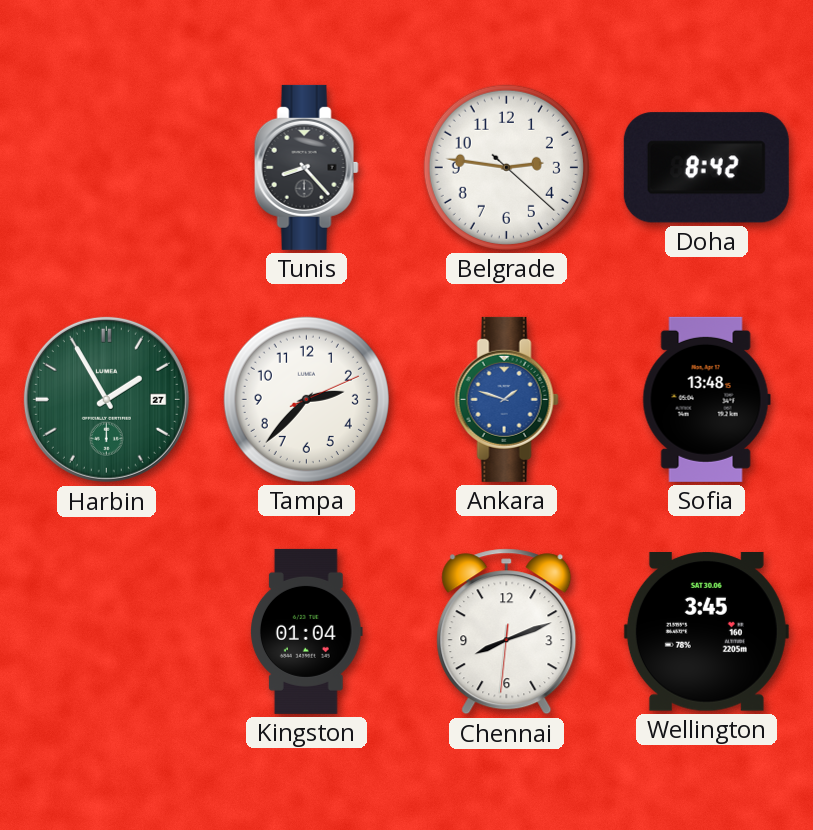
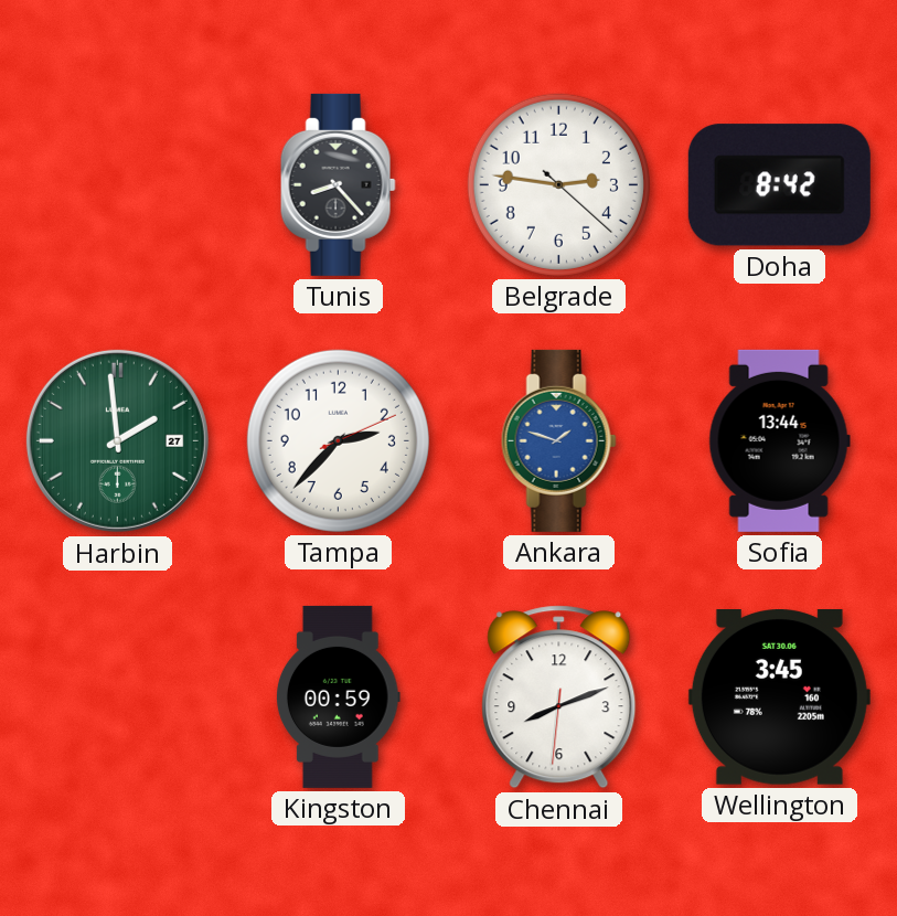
Harbin: 1:55 -> 1:59
Sofia: 13:48 -> 13:44
Kingston: 01:04 -> 00:59
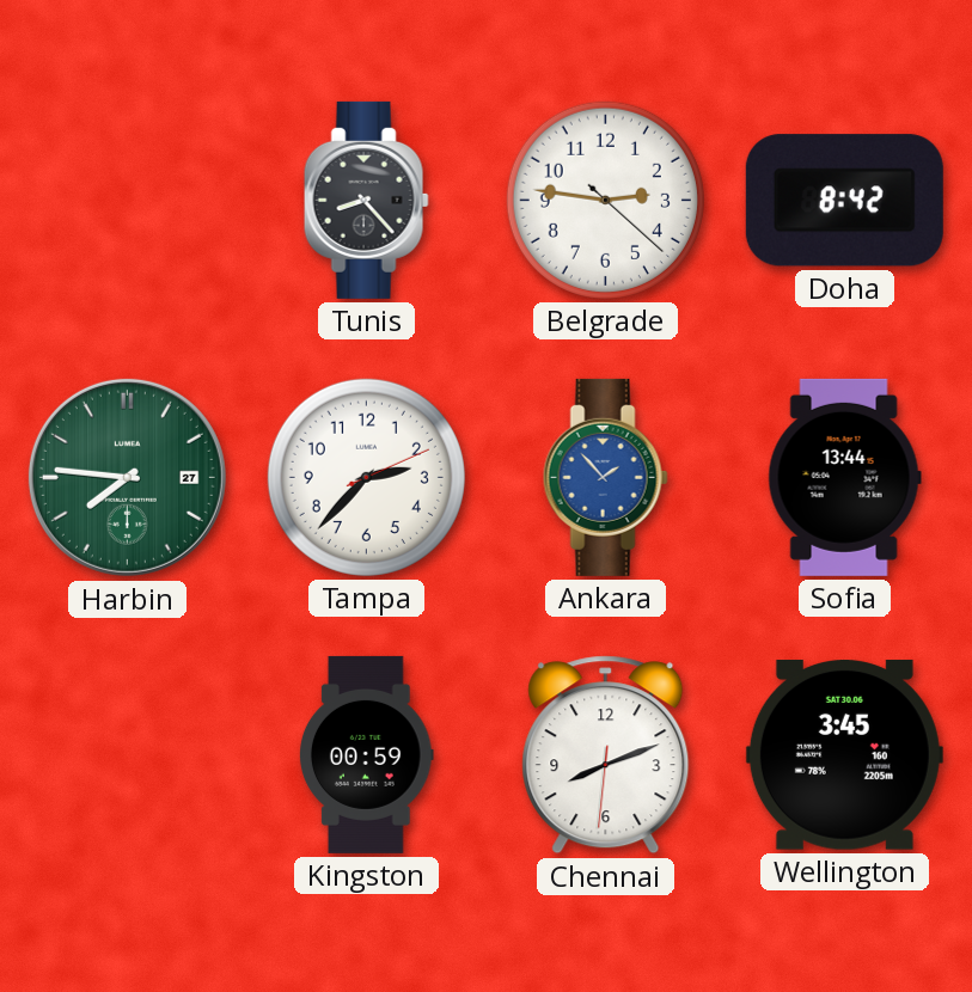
Harbin: 1:59 -> 7:46
Ankara: 1:48 -> 1:53
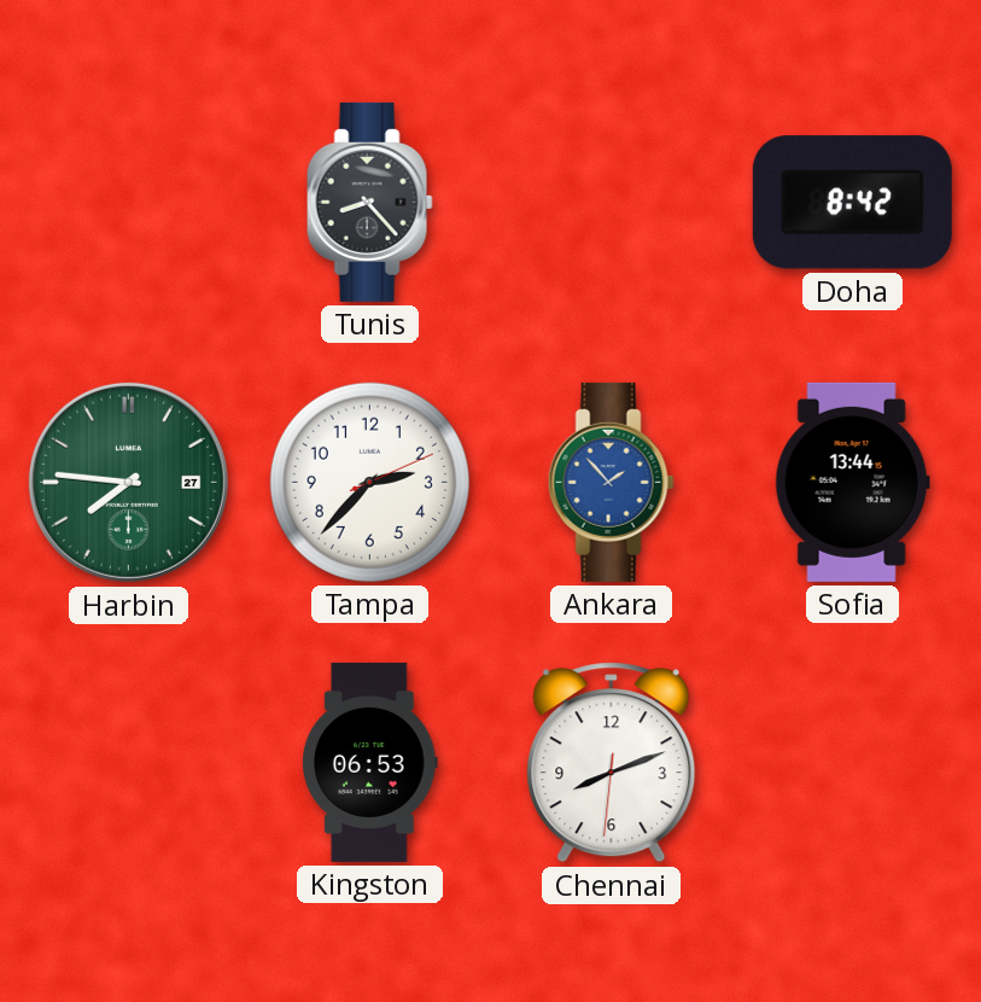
Belgrade: 2:46 -> none
Kingston: 00:59 -> 06:53
Wellington: 3:45 -> none
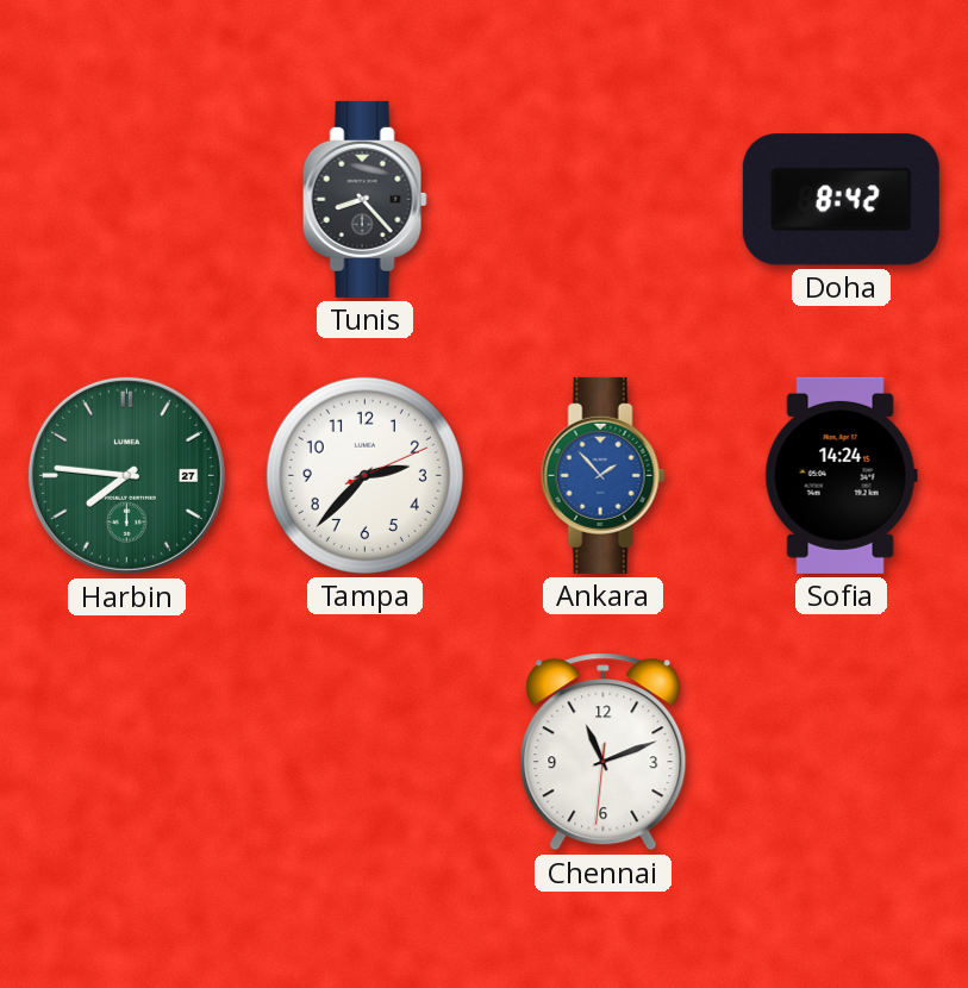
Sofia: 13:44 -> 14:24
Kingston: 06:53 -> none
Chennai: 8:11 -> 11:11
